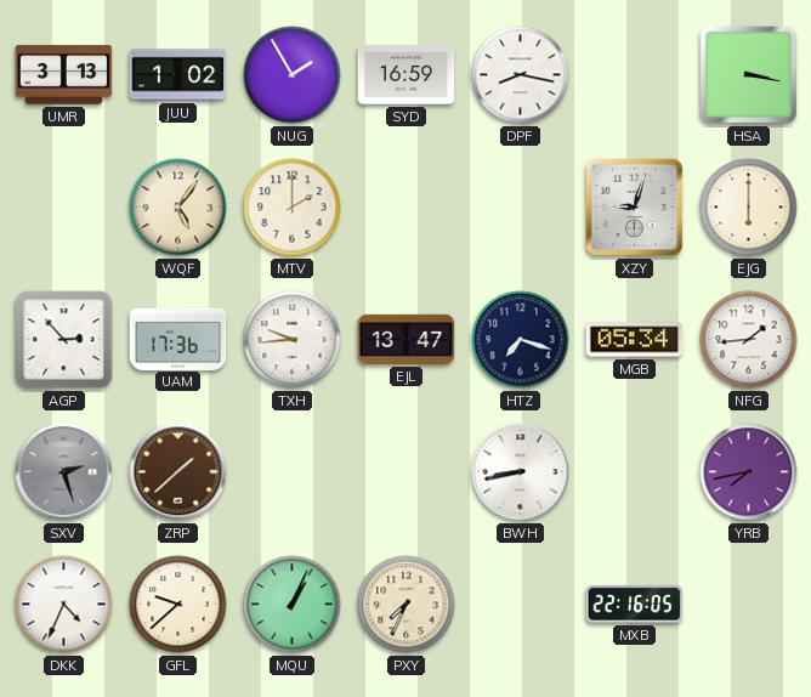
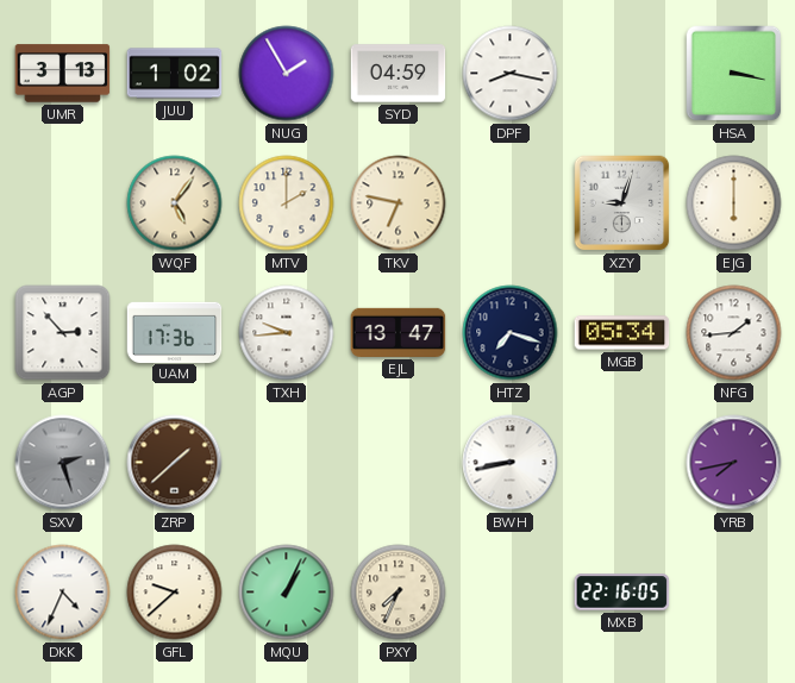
SYD: 16:59 -> 04:59
TKV: none -> 6:47
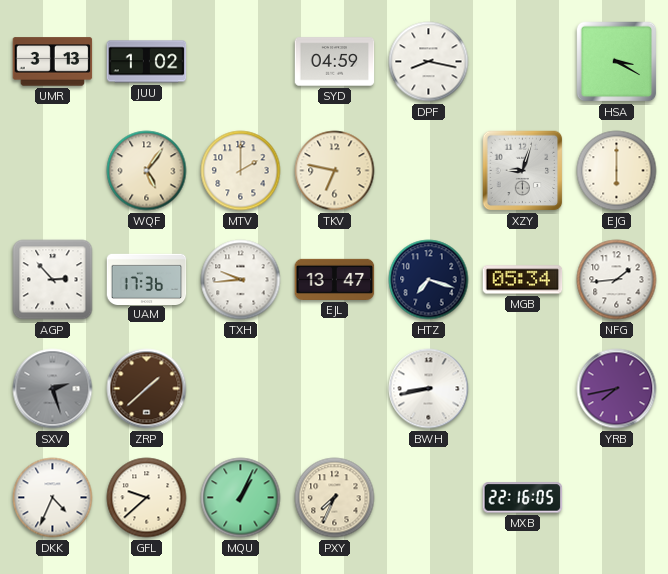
NUG: 1:55 -> none
HSA: 3:17 -> 3:20
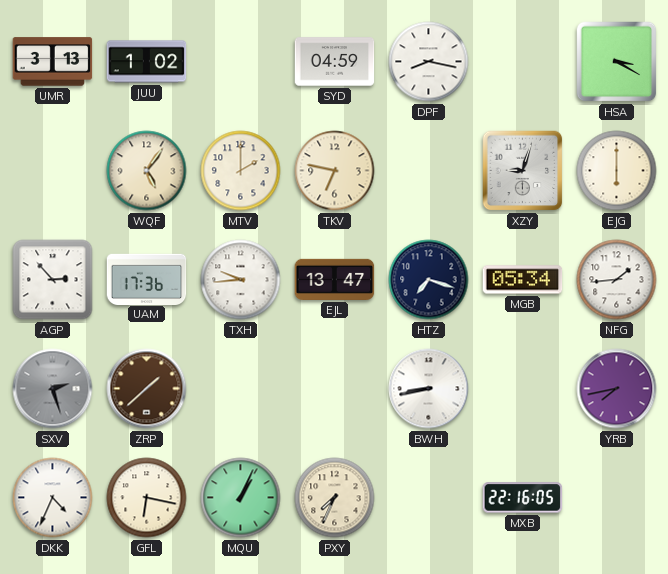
GFL: 9:38 -> 6:17
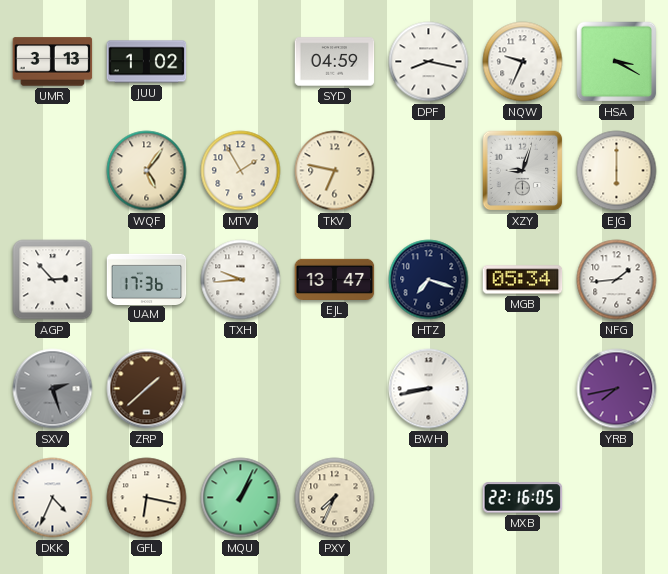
NQW: none -> 9:34
MTV: 2:00 -> 1:55
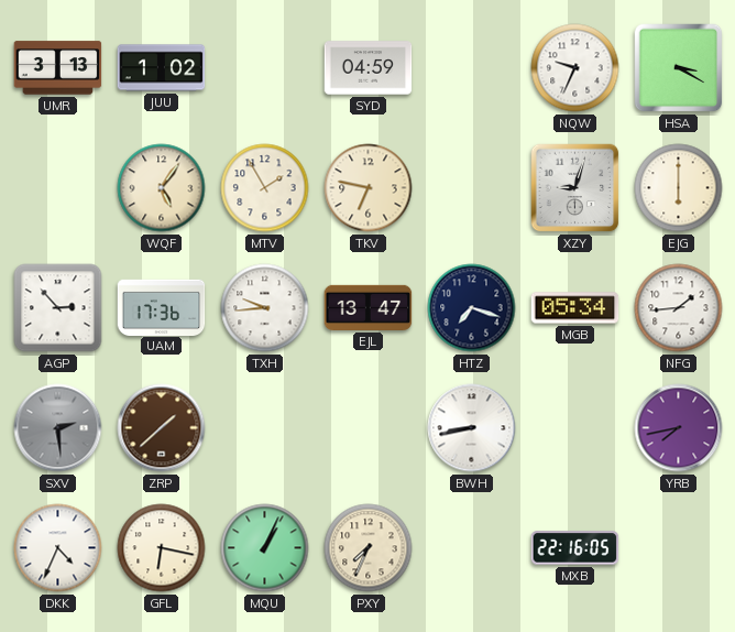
DPF: 8:17 -> none
SXV: 2:27 -> 2:29
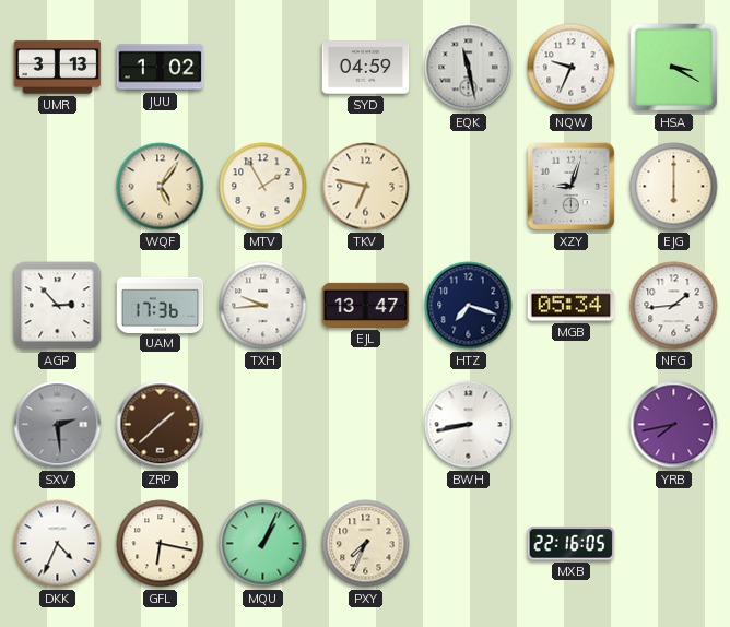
EQK: none -> 11:28
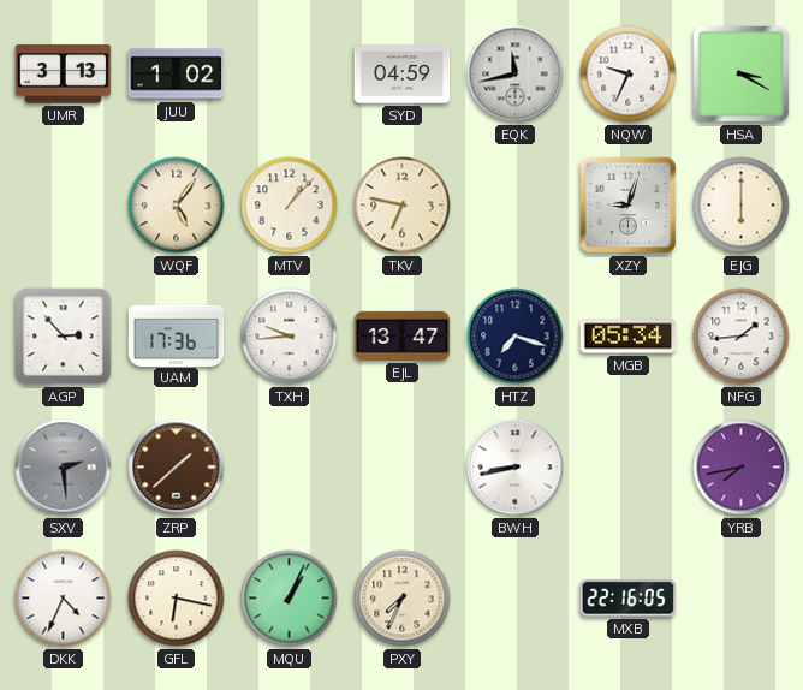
EQK: 11:28 -> 11:43
MTV: 1:55 -> 1:07
